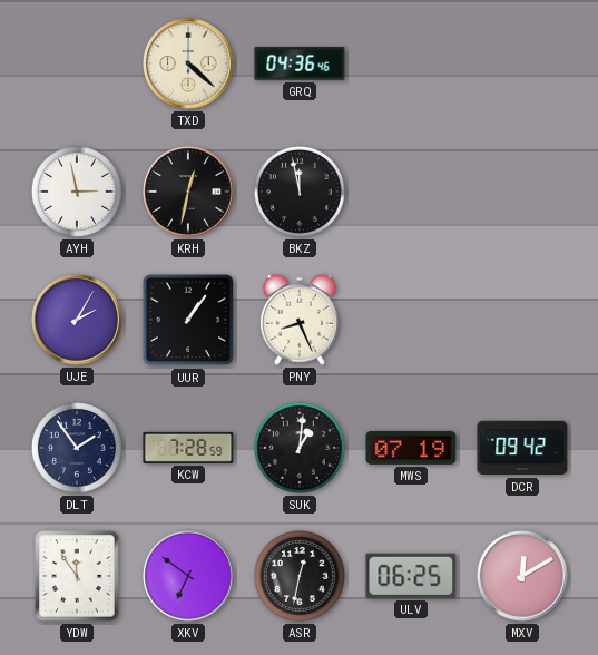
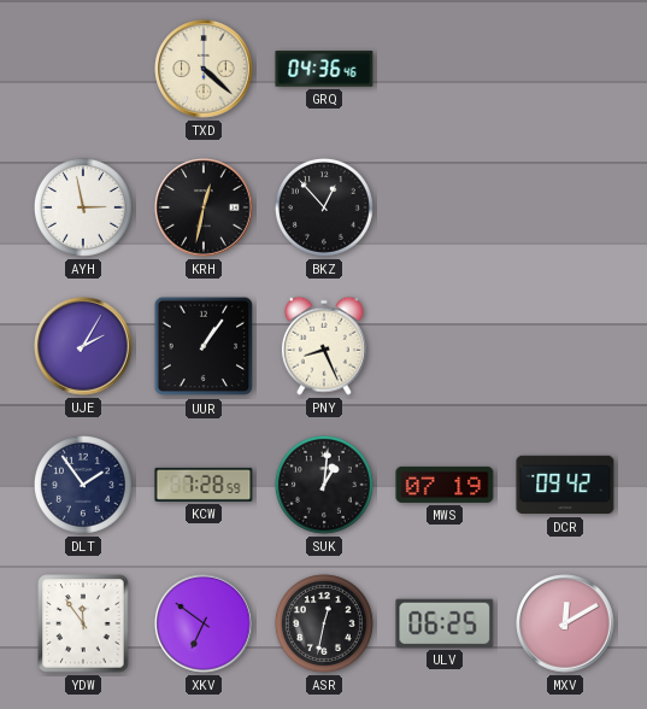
BKZ: 11:58 -> 12:53
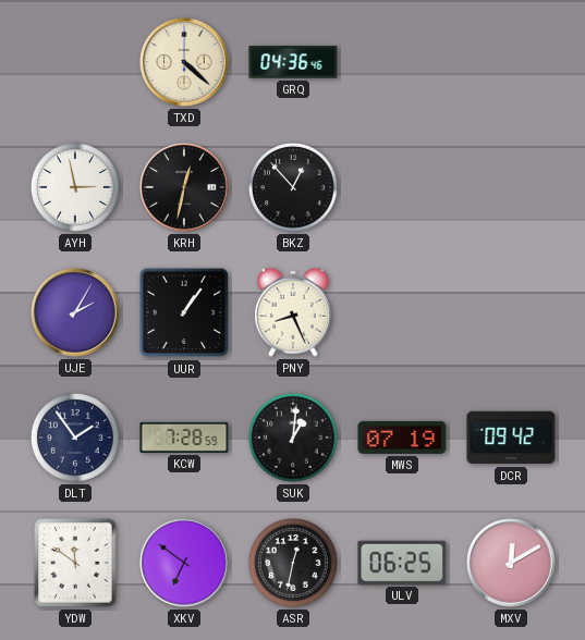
YDW: 11:54 -> 11:51
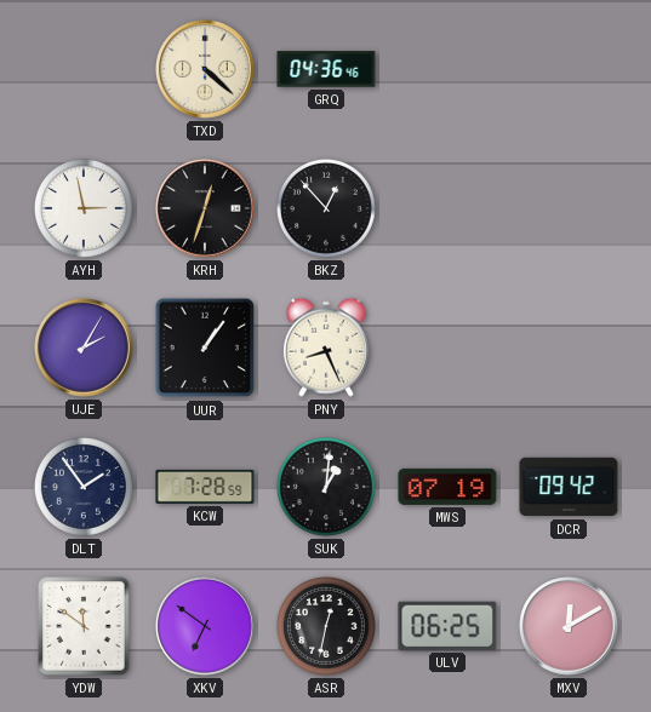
KRH: 12:32 -> 12:33
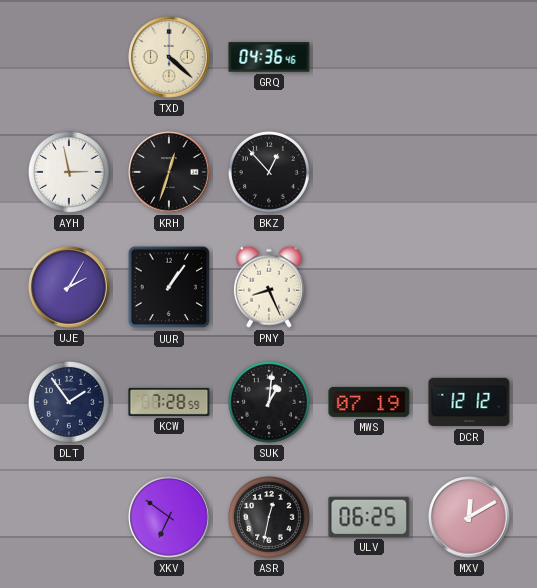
DCR: 09:42 -> 12:12
YDW: 11:51 -> none
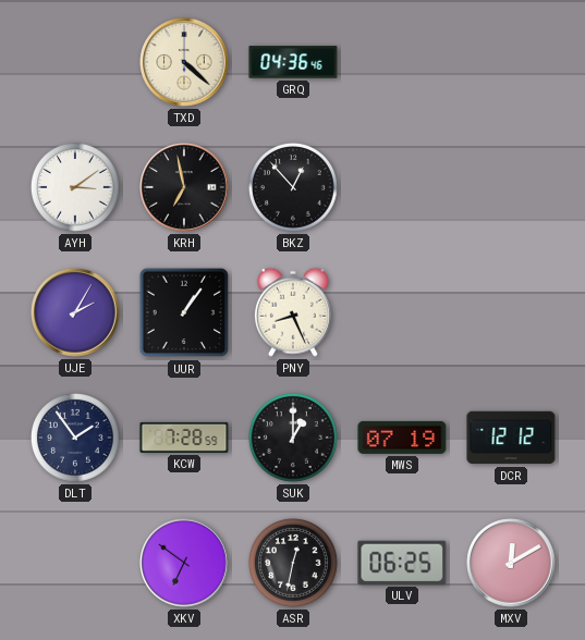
AYH: 2:58 -> 3:09
KRH: 12:33 -> 6:58
SUK: 1:01 -> 1:00
